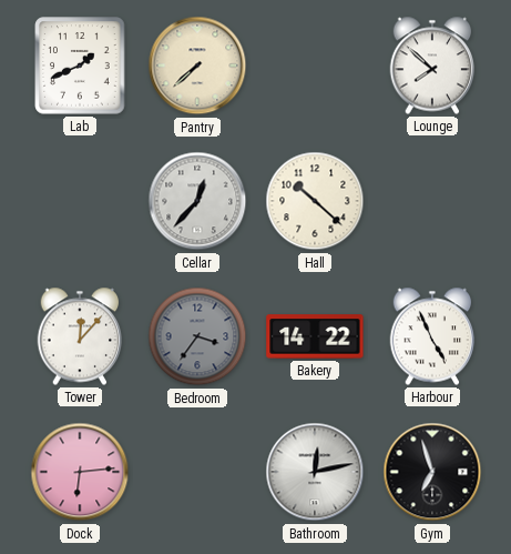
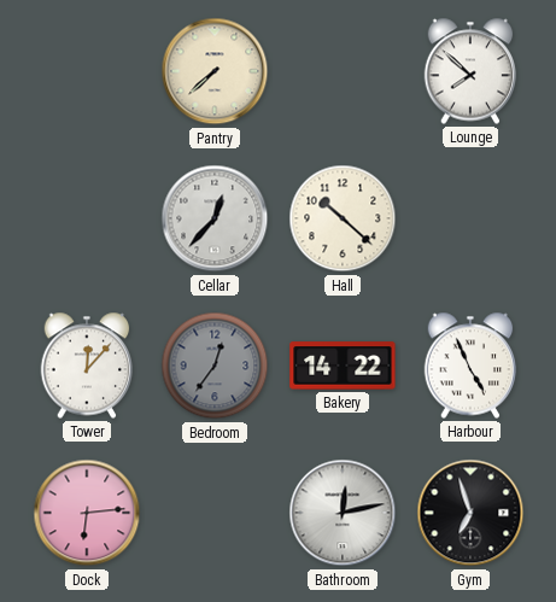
Lab: 1:41 -> none
Bedroom: 3:36 -> 12:36
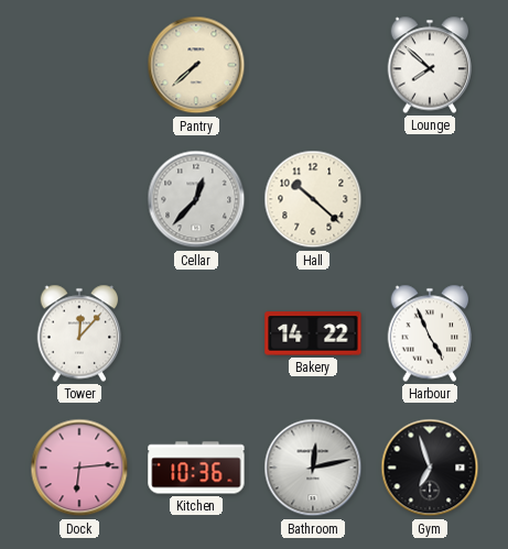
Bedroom: 12:36 -> none
Kitchen: none -> 10:36
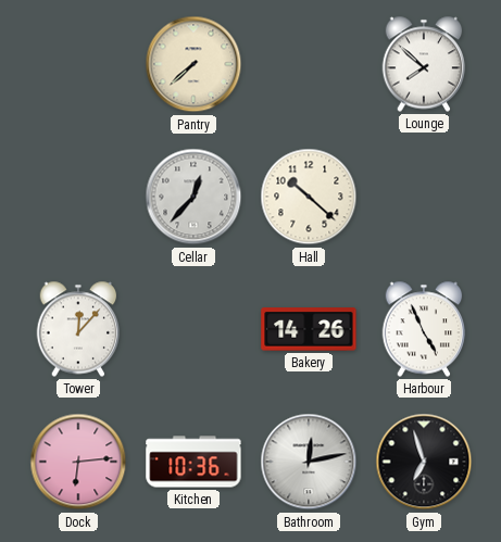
Bakery: 14:22 -> 14:26
